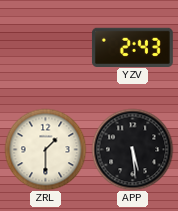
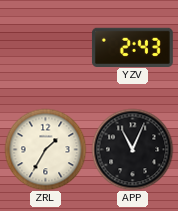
ZRL: 1:30 -> 1:35
APP: 5:29 -> 11:04
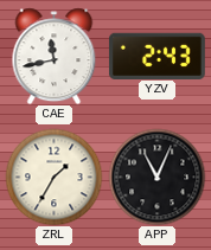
CAE: none -> 11:43
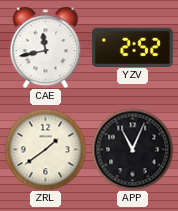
YZV: 2:43 -> 2:52
ZRL: 1:35 -> 1:39
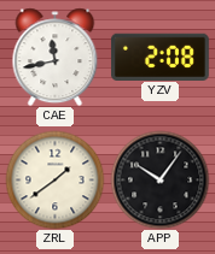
YZV: 2:52 -> 2:08
APP: 11:04 -> 10:06
